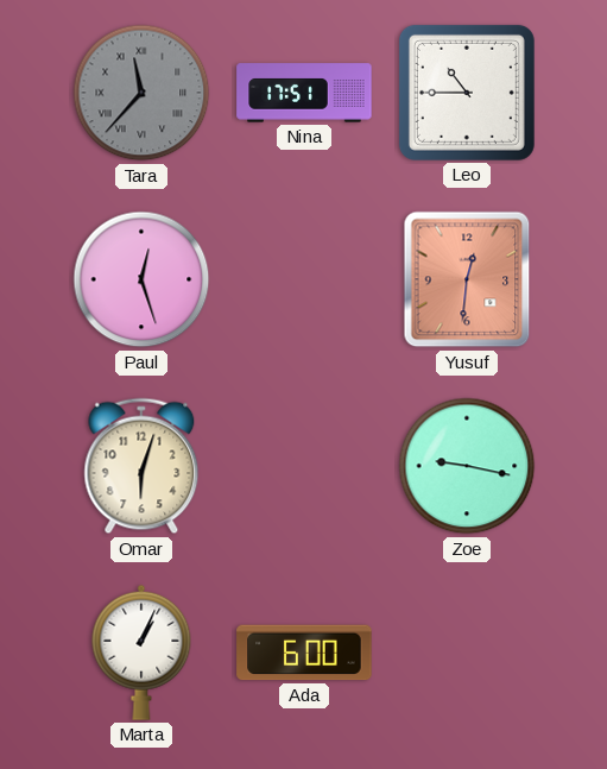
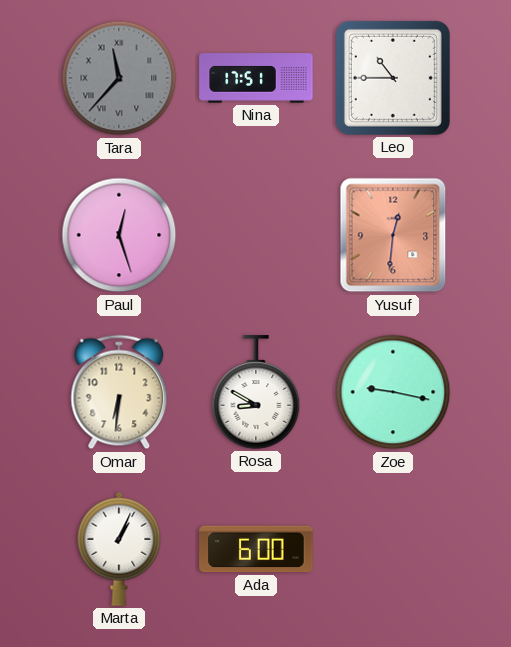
Omar: 6:03 -> 6:31
Rosa: none -> 8:50
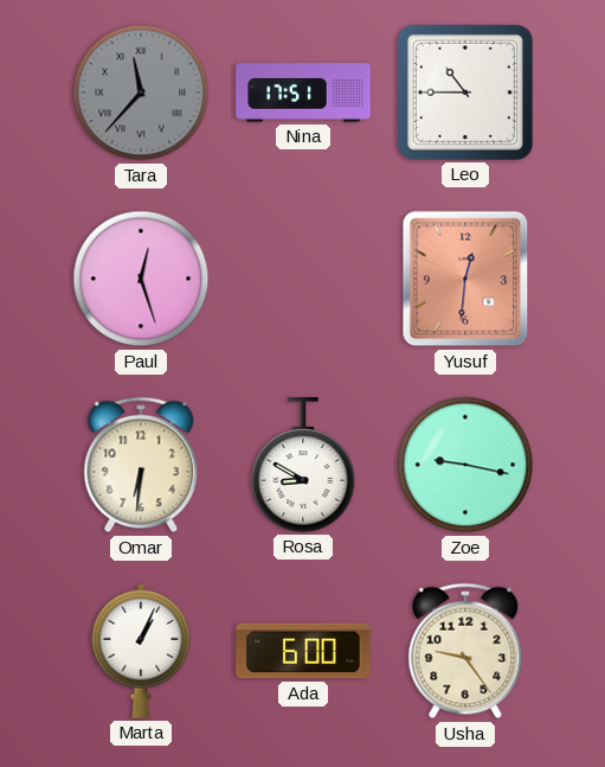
Usha: none -> 9:24
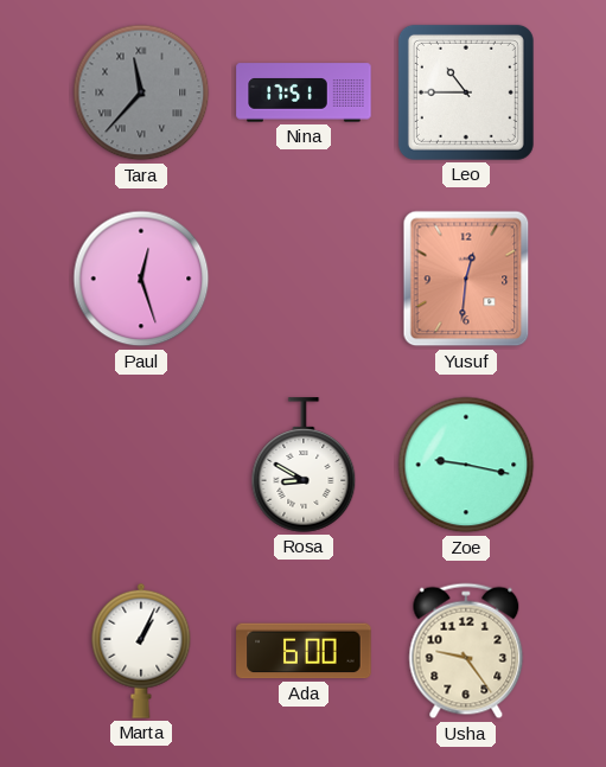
Omar: 6:31 -> none
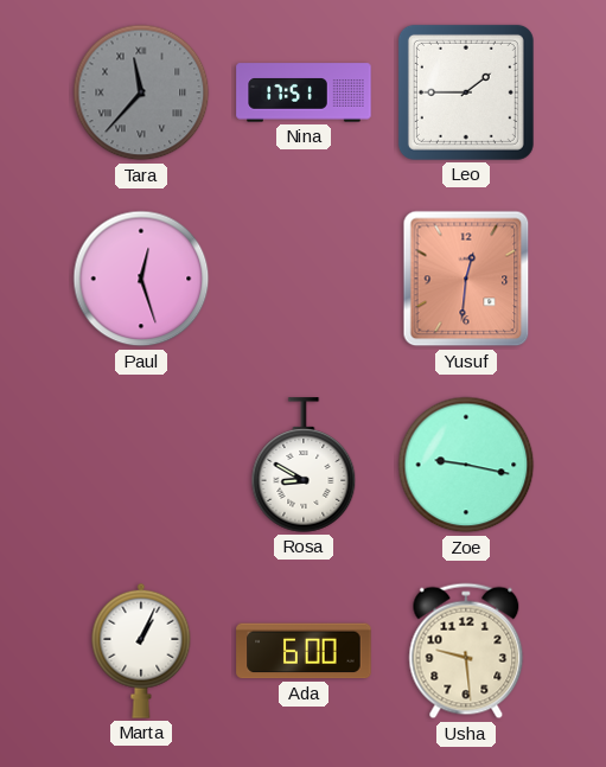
Leo: 10:45 -> 1:45
Usha: 9:24 -> 9:29
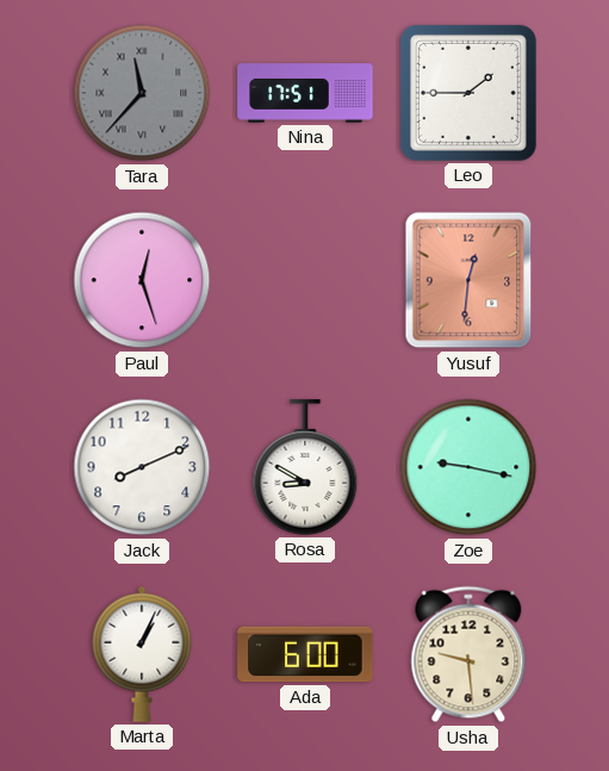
Jack: none -> 8:11
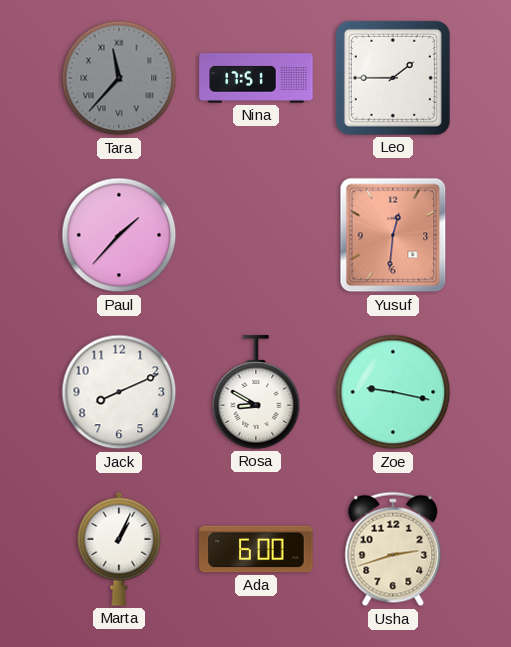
Paul: 12:27 -> 1:37
Usha: 9:29 -> 2:42
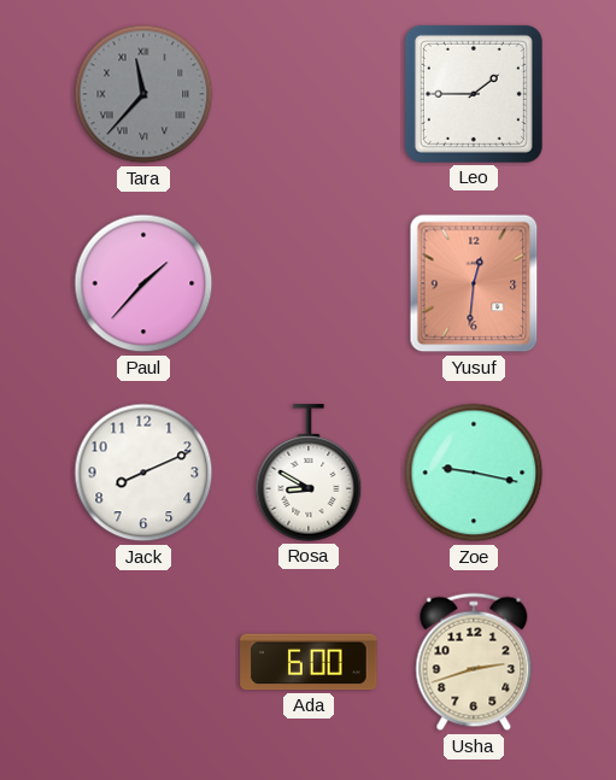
Nina: 17:51 -> none
Marta: 1:04 -> none
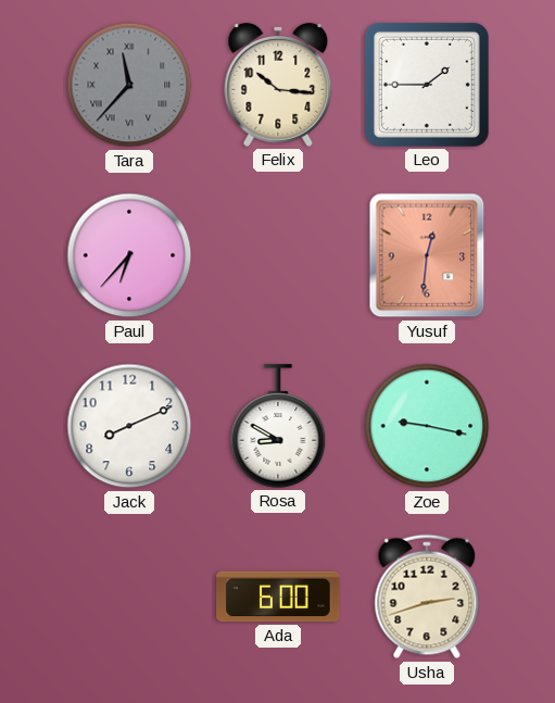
Felix: none -> 10:16
Paul: 1:37 -> 6:37
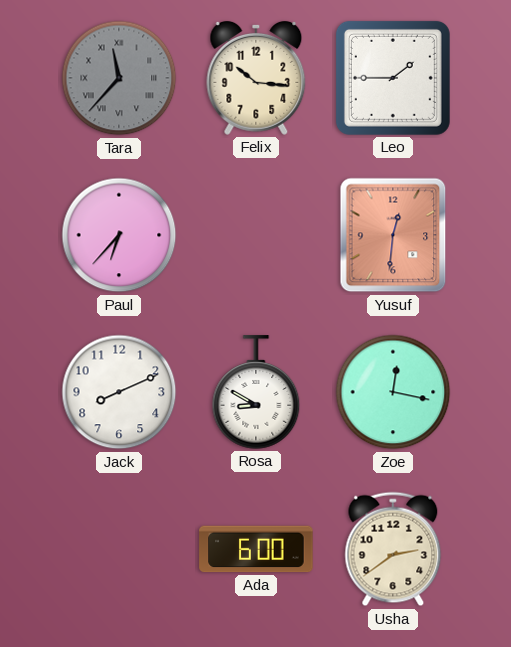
Zoe: 9:17 -> 12:17
Usha: 2:42 -> 2:39
